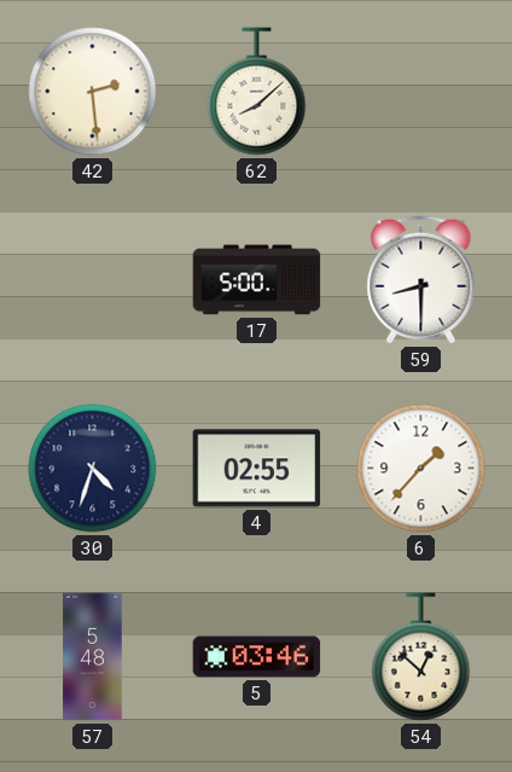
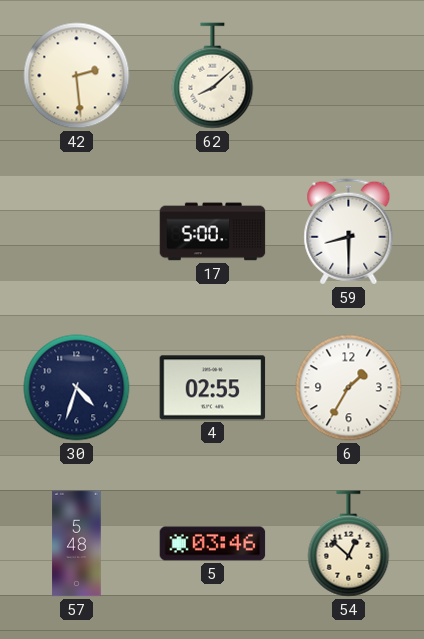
6: 1:37 -> 1:35
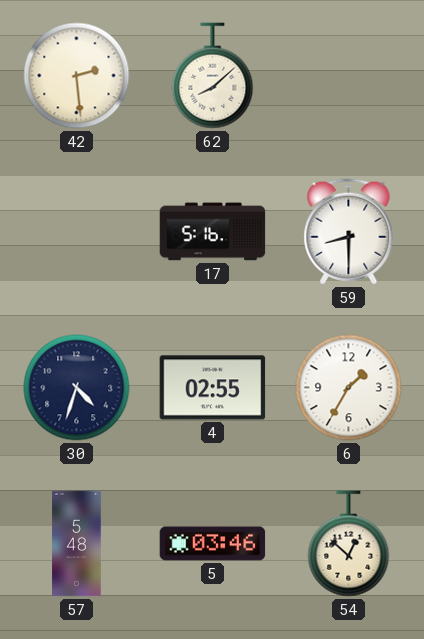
17: 5:00 -> 5:16
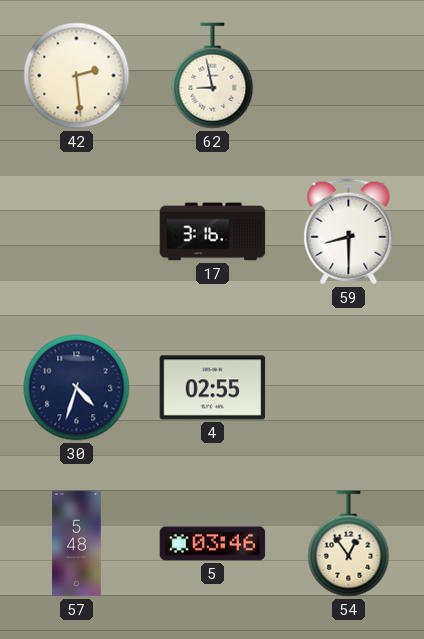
62: 8:08 -> 8:58
17: 5:16 -> 3:16
6: 1:35 -> none
54: 12:52 -> 12:54
